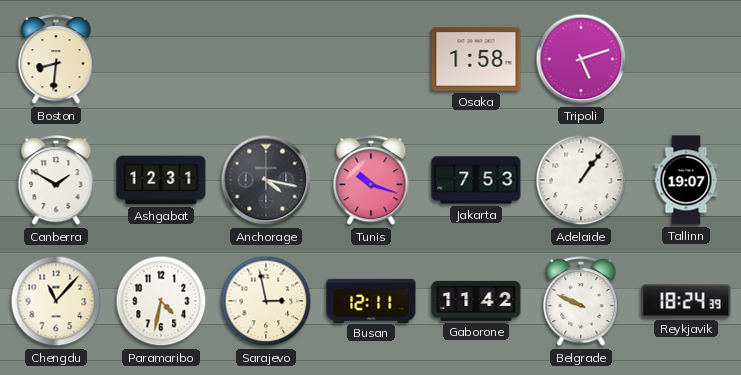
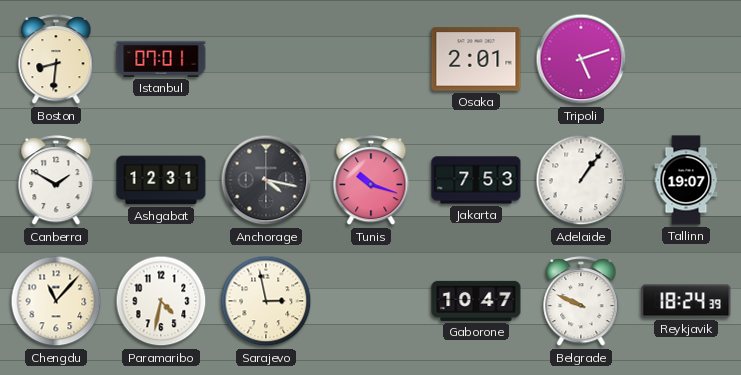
Istanbul: none -> 07:01
Osaka: 1:58 -> 2:01
Busan: 12:11 -> none
Gaborone: 11:42 -> 10:47
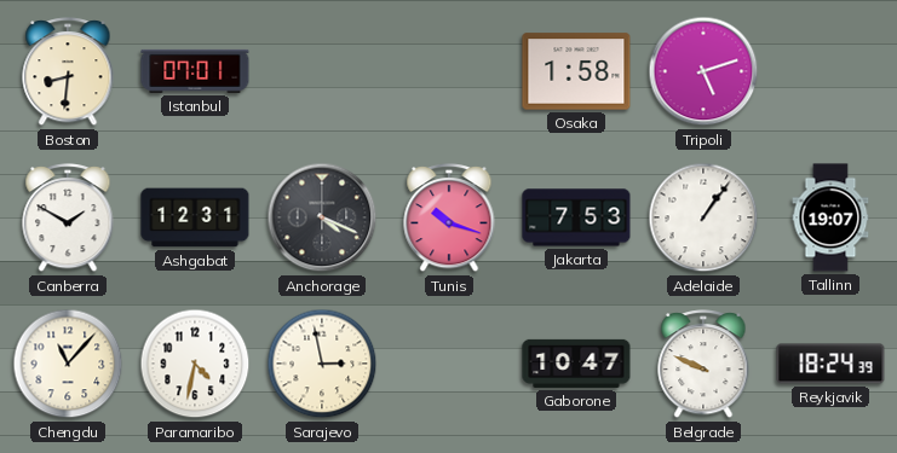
Osaka: 2:01 -> 1:58
Anchorage: 4:17 -> 4:19
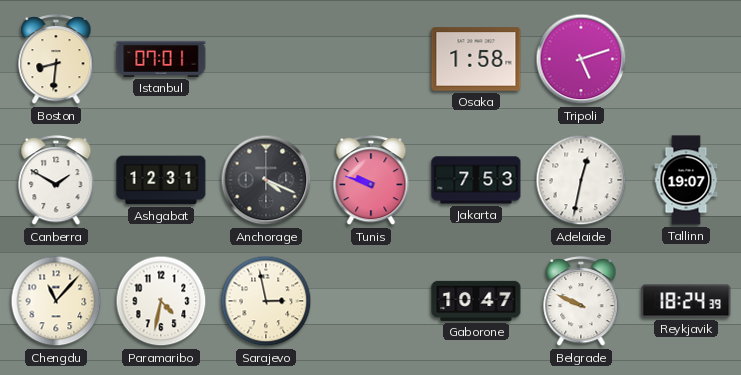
Tunis: 10:18 -> 9:48
Adelaide: 1:06 -> 12:32
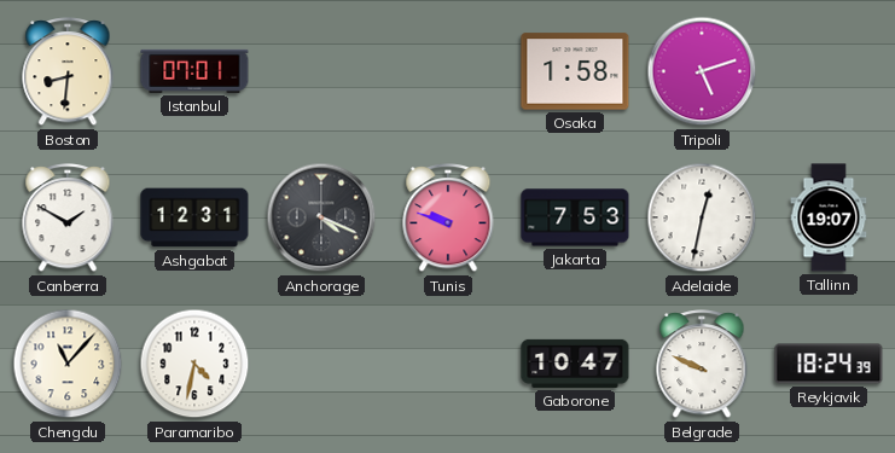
Sarajevo: 2:58 -> none
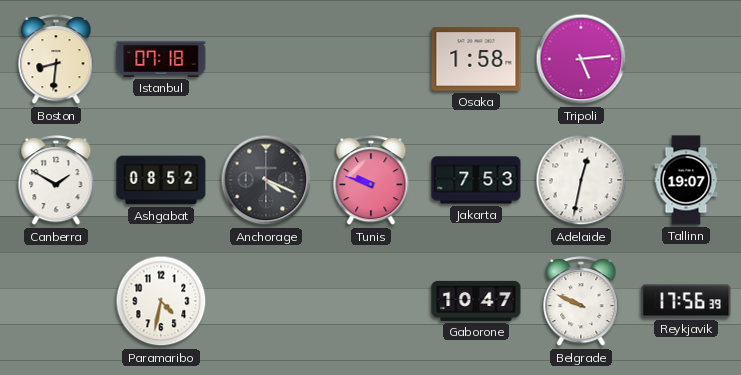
Istanbul: 07:01 -> 07:18
Tripoli: 5:12 -> 5:14
Ashgabat: 12:31 -> 08:52
Chengdu: 11:07 -> none
Reykjavik: 18:24 -> 17:56
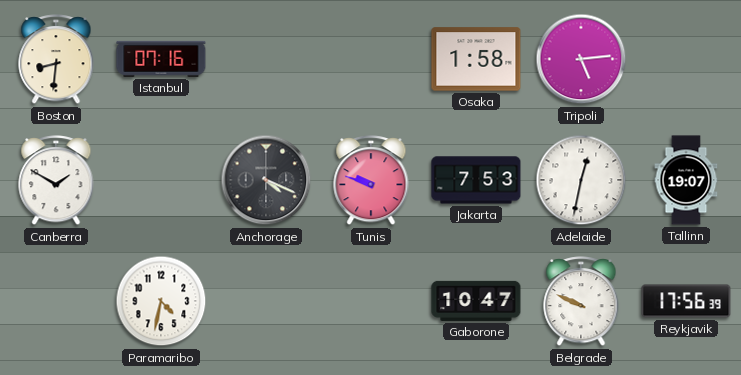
Istanbul: 07:18 -> 07:16
Ashgabat: 08:52 -> none
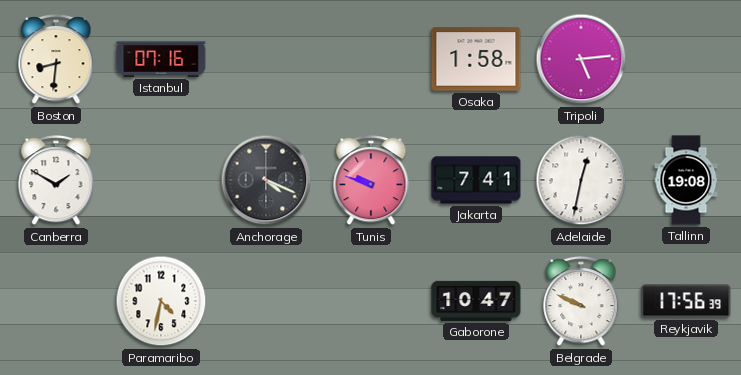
Jakarta: 7:53 -> 7:41
Tallinn: 19:07 -> 19:08
